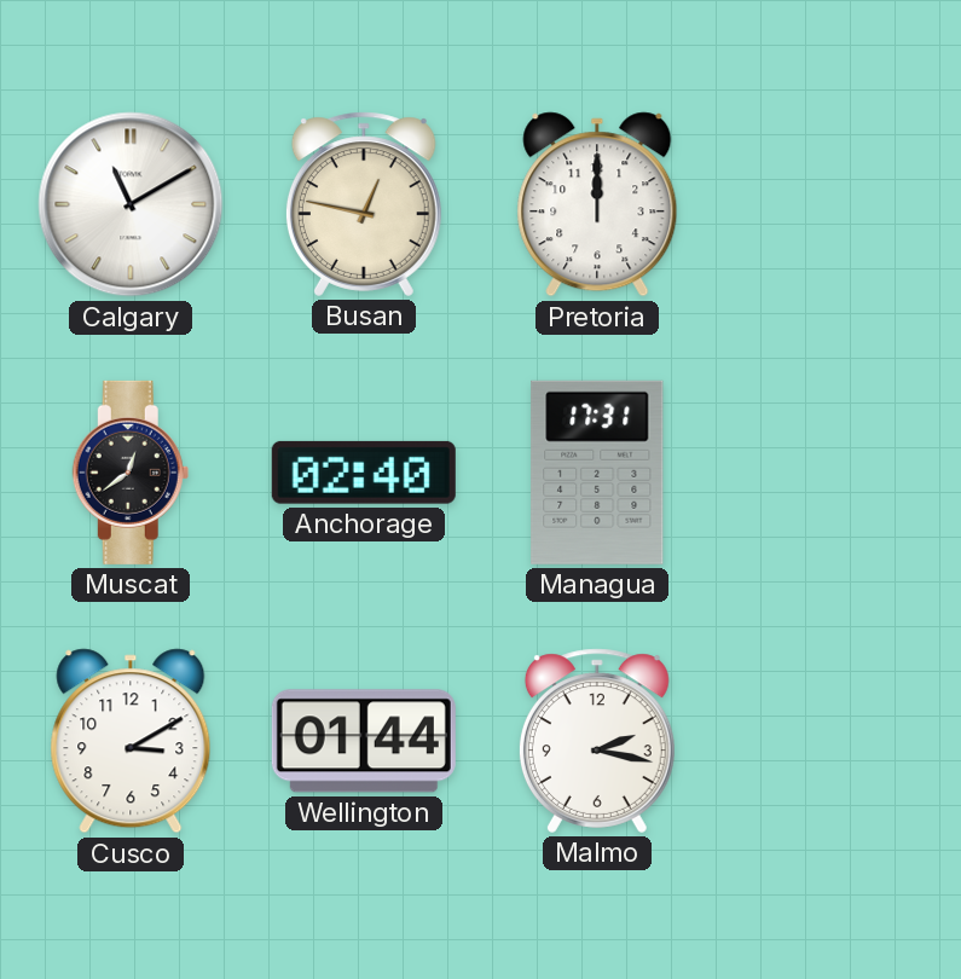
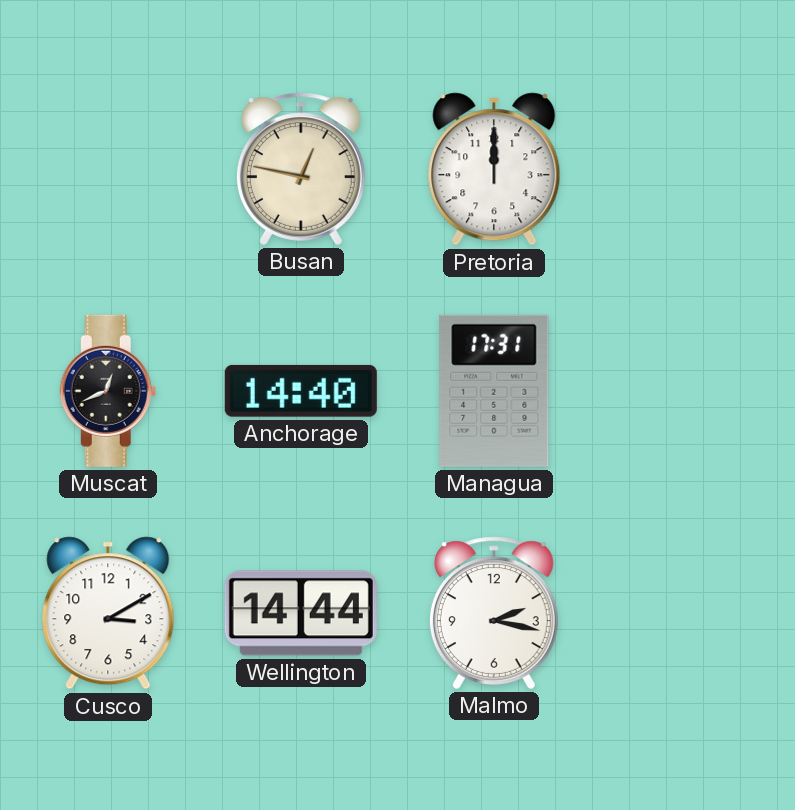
Calgary: 11:10 -> none
Muscat: 12:39 -> 12:41
Anchorage: 02:40 -> 14:40
Wellington: 01:44 -> 14:44
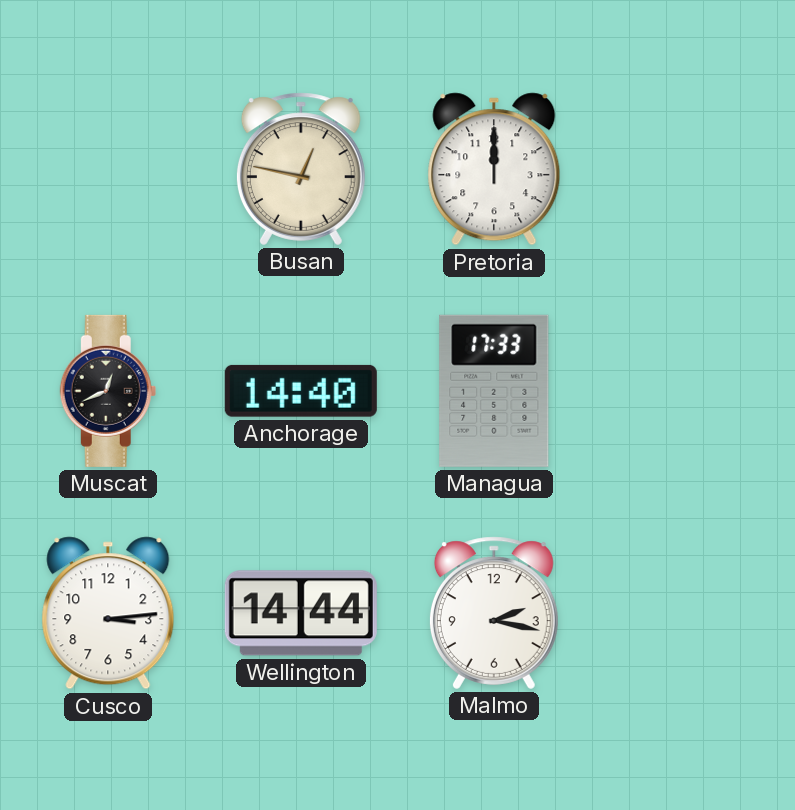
Managua: 17:31 -> 17:33
Cusco: 3:10 -> 3:14
